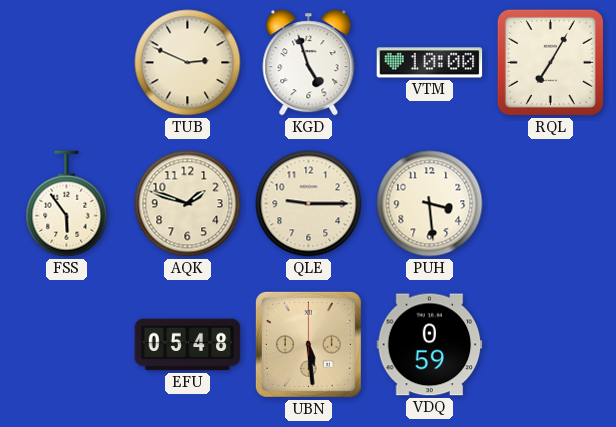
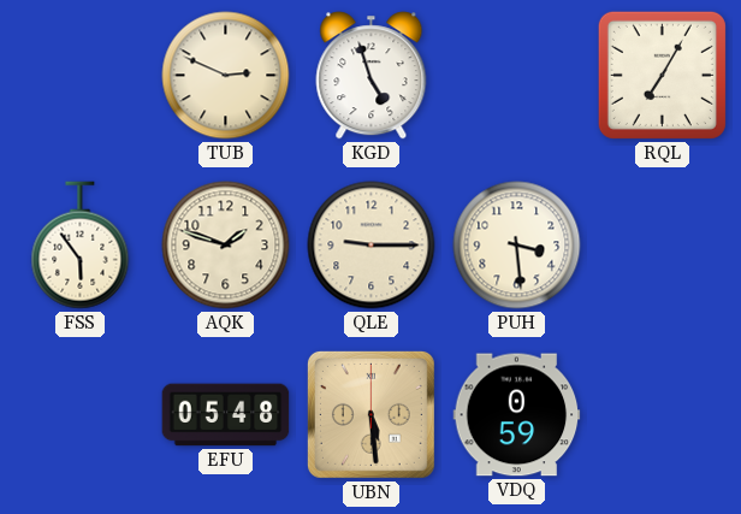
VTM: 10:00 -> none
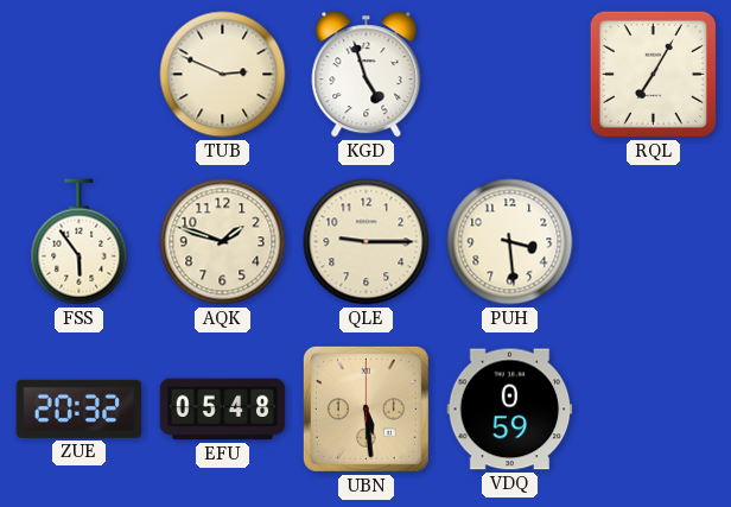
ZUE: none -> 20:32
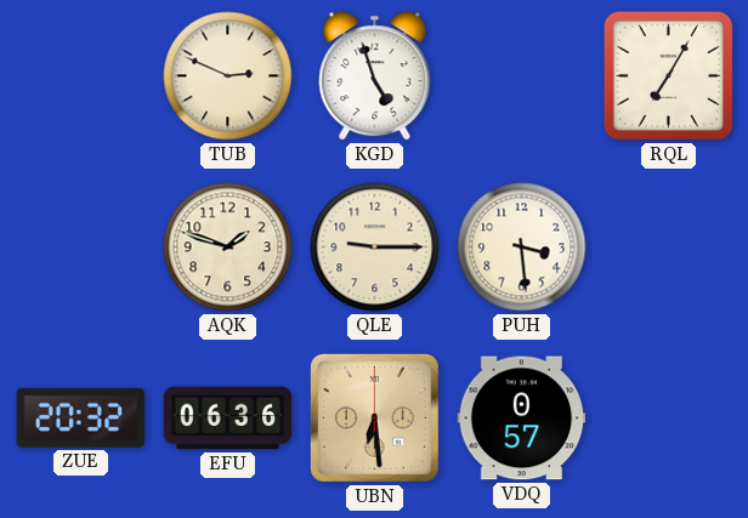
FSS: 5:54 -> none
EFU: 05:48 -> 06:36
UBN: 5:29 -> 6:29
VDQ: 0:59 -> 0:57
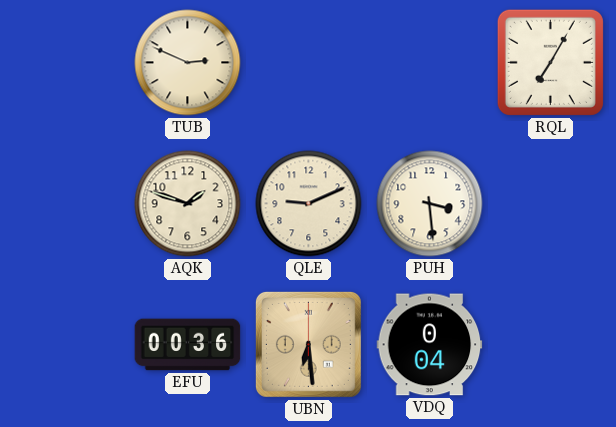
KGD: 4:57 -> none
QLE: 9:15 -> 9:11
ZUE: 20:32 -> none
EFU: 06:36 -> 00:36
VDQ: 0:57 -> 0:04
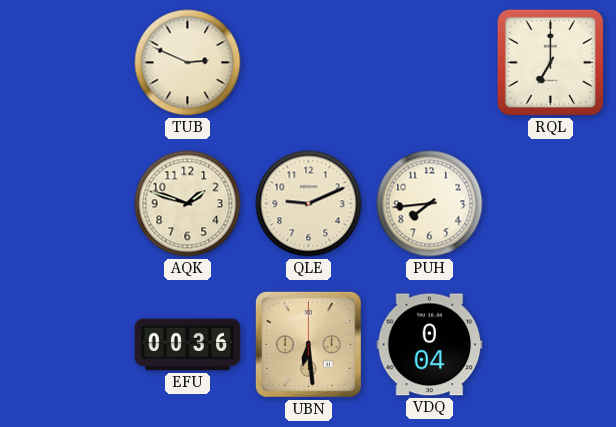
RQL: 7:05 -> 7:00
PUH: 3:29 -> 7:44
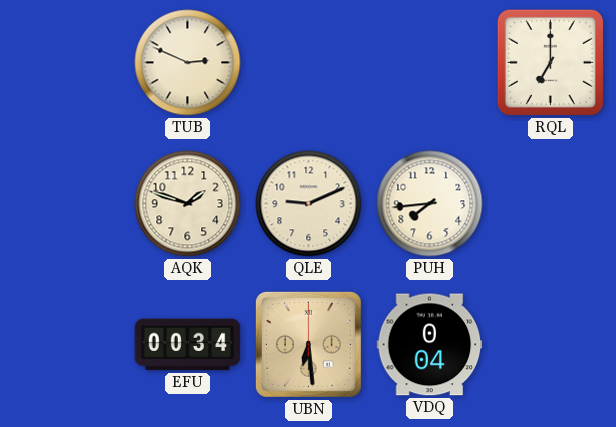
EFU: 00:36 -> 00:34
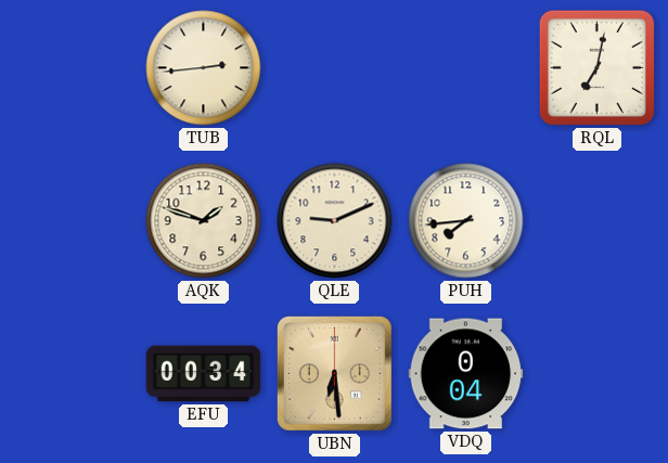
TUB: 2:49 -> 2:44
RQL: 7:00 -> 7:02
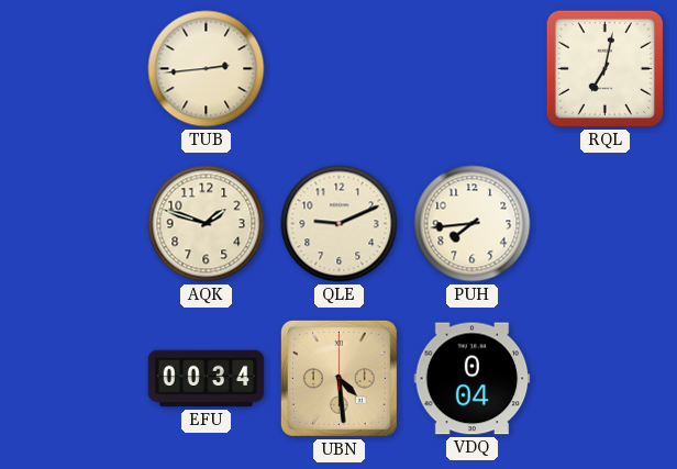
UBN: 6:29 -> 4:29
